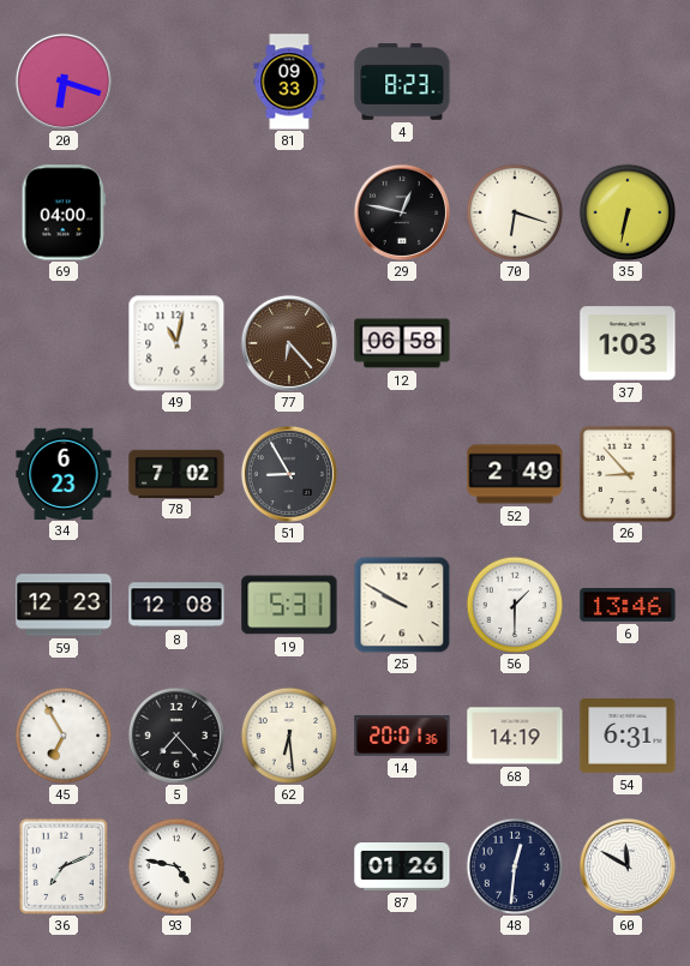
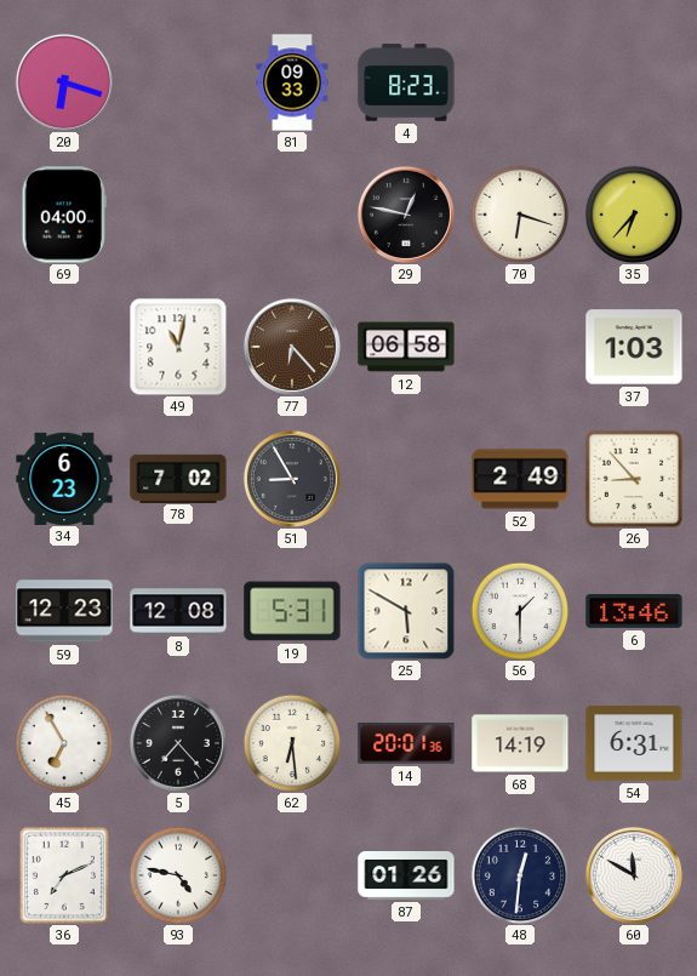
35: 6:32 -> 6:37
25: 9:50 -> 5:50
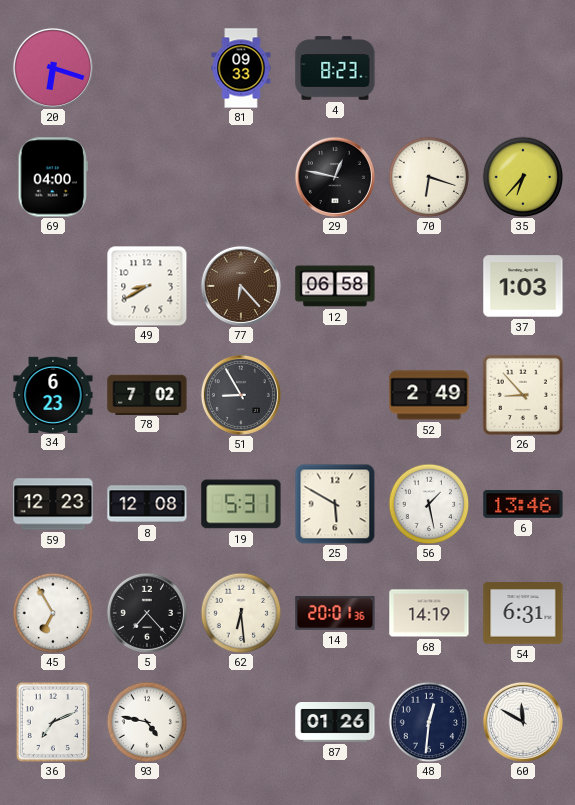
49: 11:02 -> 8:40
56: 1:30 -> 1:28
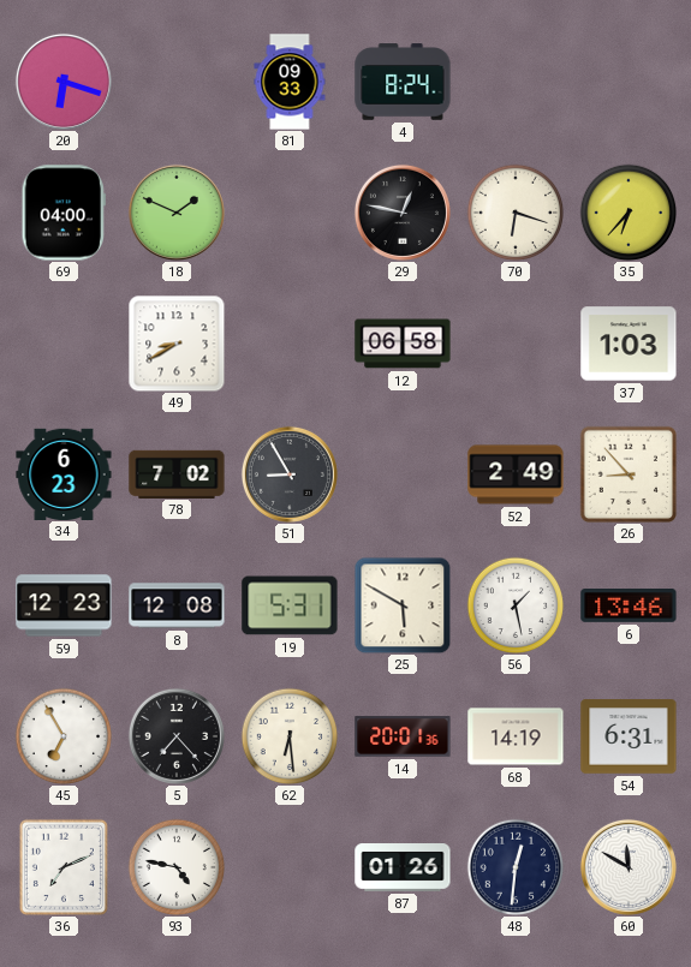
4: 8:23 -> 8:24
18: none -> 1:49
77: 6:23 -> none
